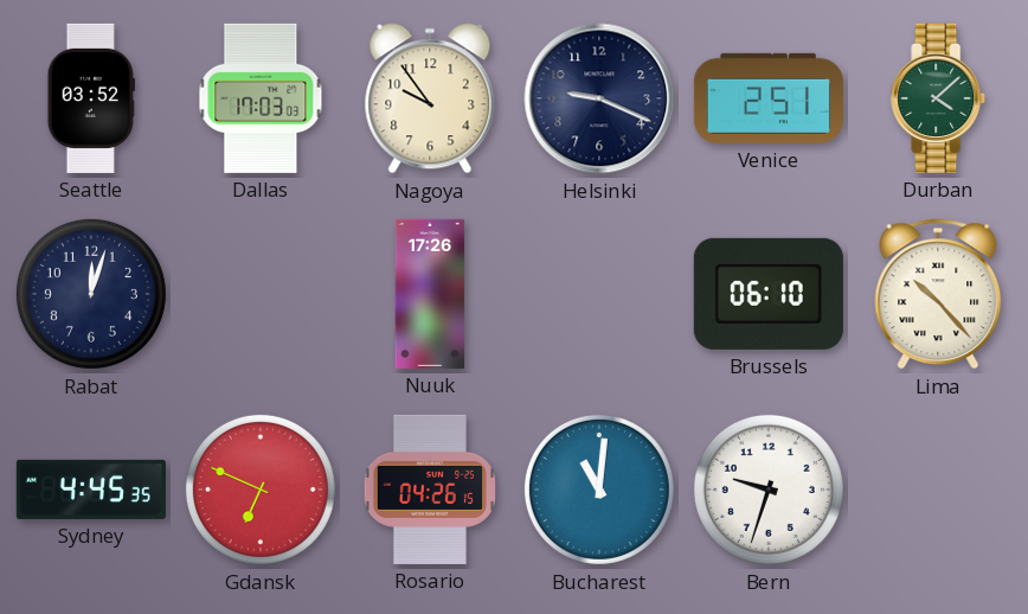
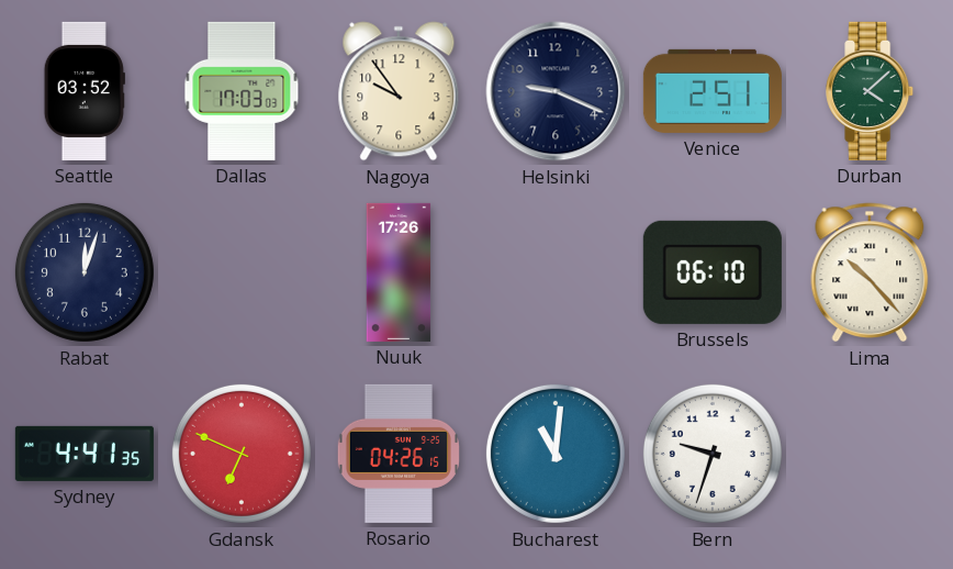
Sydney: 4:45 -> 4:41
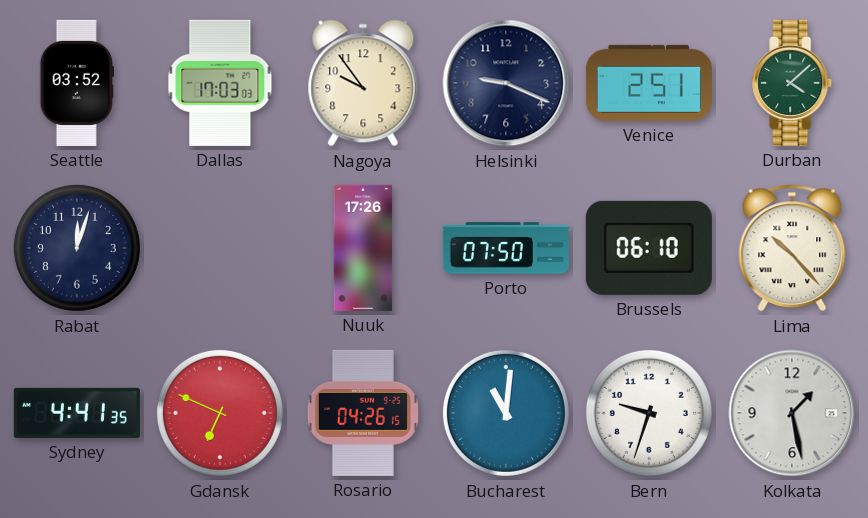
Porto: none -> 07:50
Kolkata: none -> 1:28
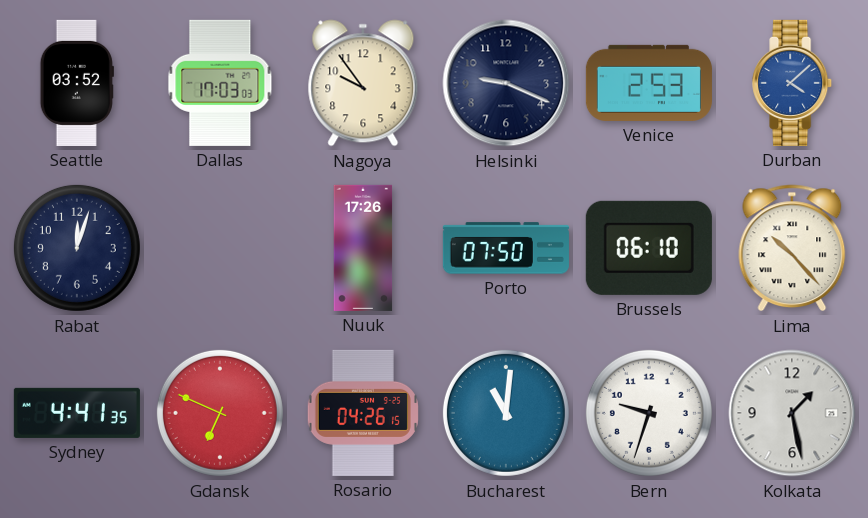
Venice: 2:51 -> 2:53
Durban dial: green -> blue
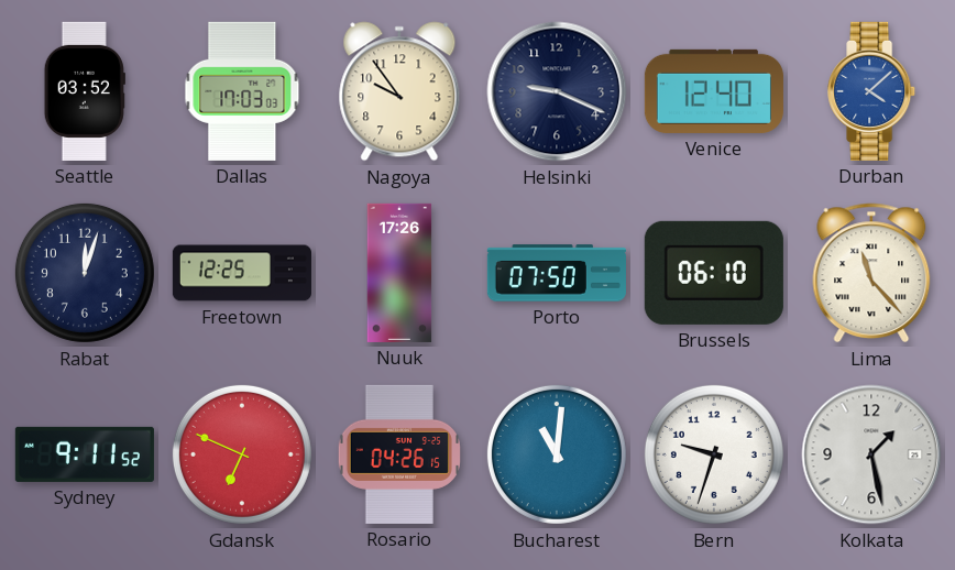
Venice: 2:53 -> 12:40
Freetown: none -> 12:25
Lima: 10:23 -> 11:23
Sydney: 4:41 -> 9:11
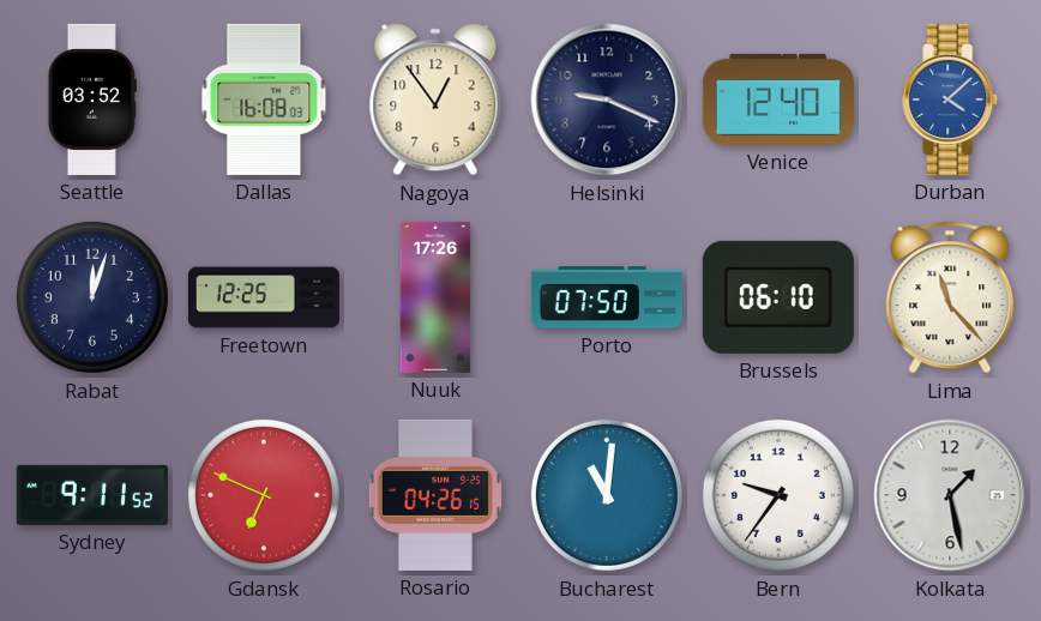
Dallas: 17:03 -> 16:08
Nagoya: 9:54 -> 12:54
Bern: 9:33 -> 9:36
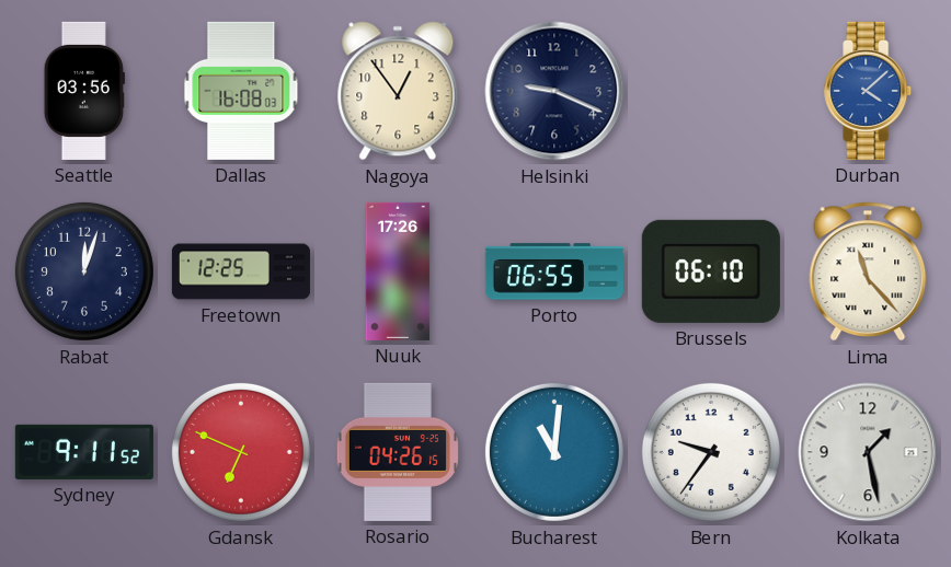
Seattle: 03:52 -> 03:56
Venice: 12:40 -> none
Porto: 07:50 -> 06:55
